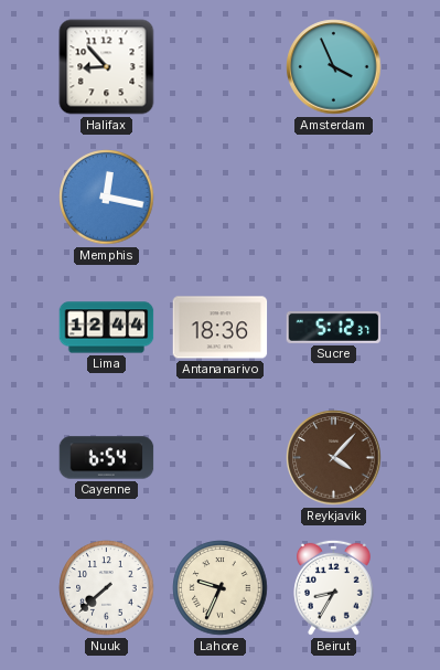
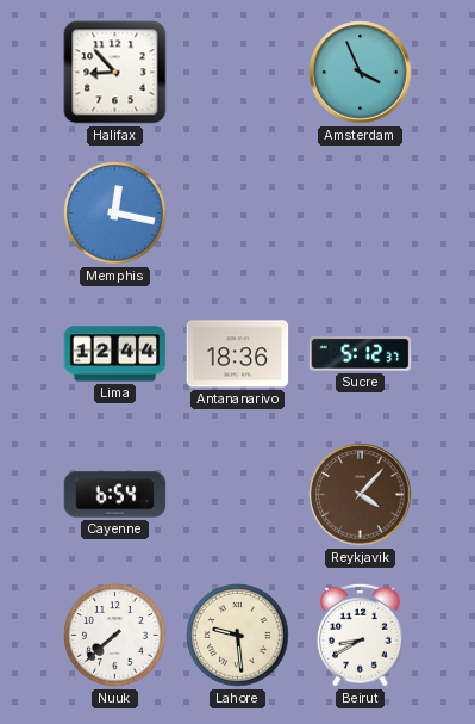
Lahore: 9:34 -> 9:29
Beirut: 8:35 -> 8:40
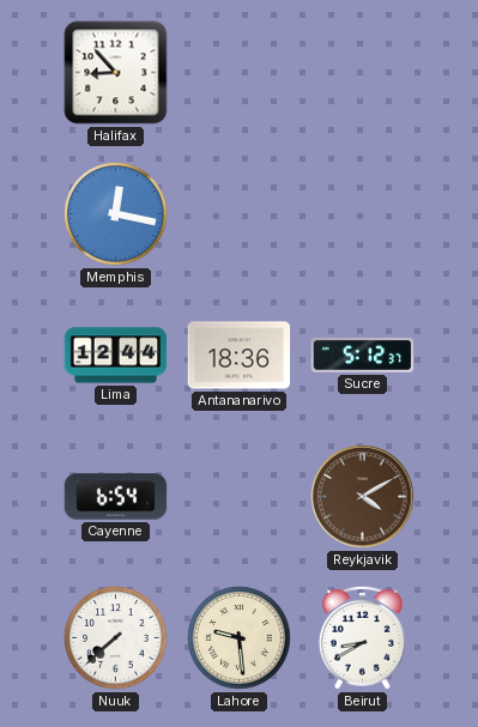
Amsterdam: 3:56 -> none
Reykjavik: 4:07 -> 4:10
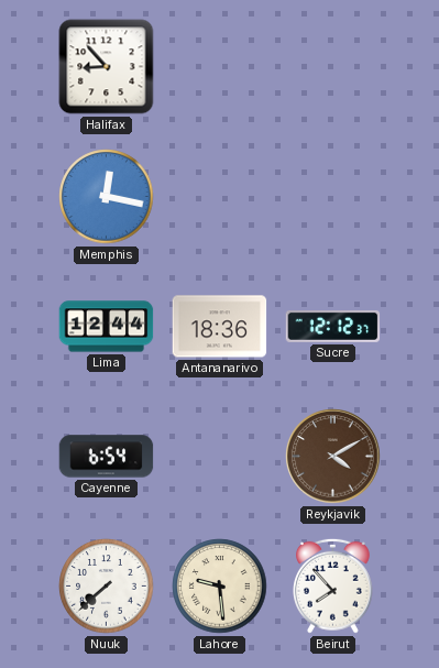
Sucre: 5:12 -> 12:12
Beirut: 8:40 -> 7:53
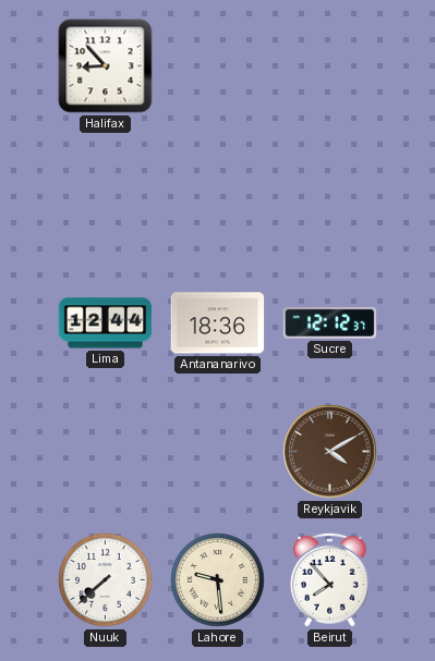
Memphis: 12:17 -> none
Cayenne: 6:54 -> none
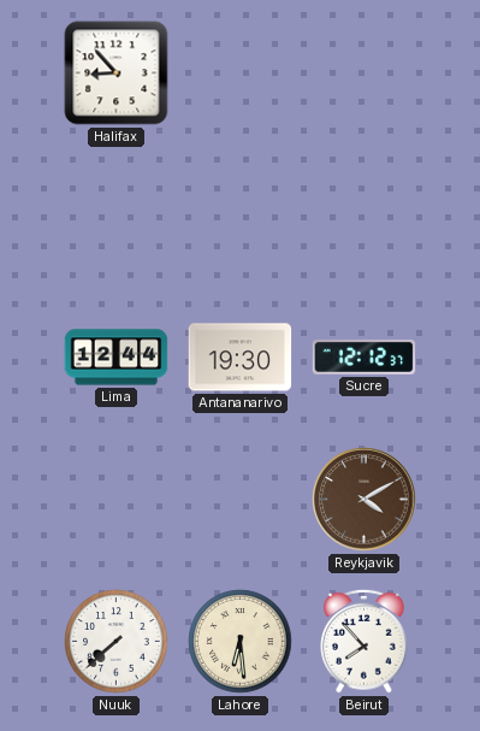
Antananarivo: 18:36 -> 19:30
Lahore: 9:29 -> 6:29
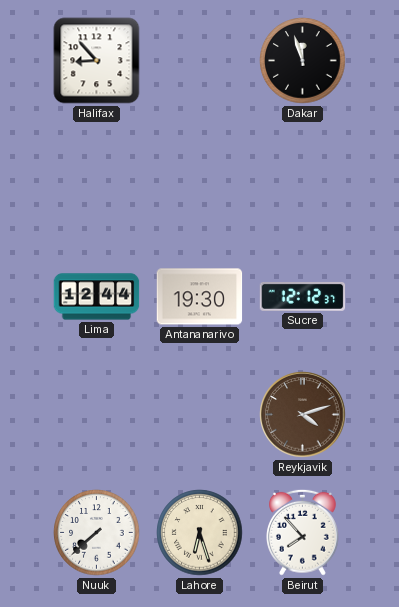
Dakar: none -> 11:57
Reykjavik: 4:10 -> 4:12
Lahore: 6:29 -> 6:27
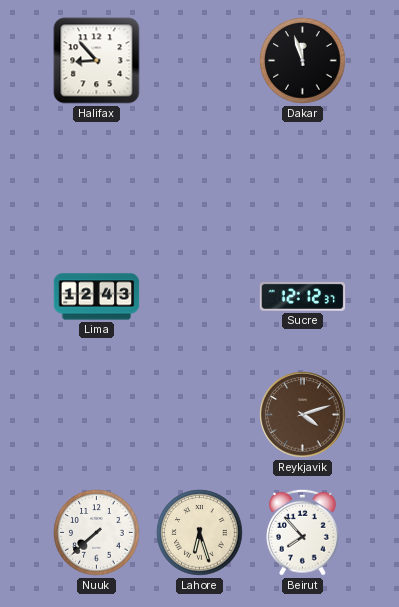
Lima: 12:44 -> 12:43
Antananarivo: 19:30 -> none
